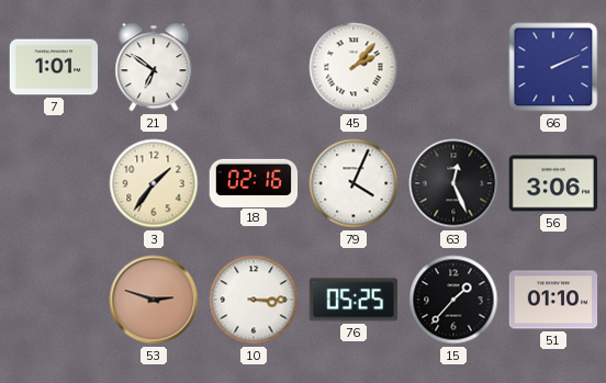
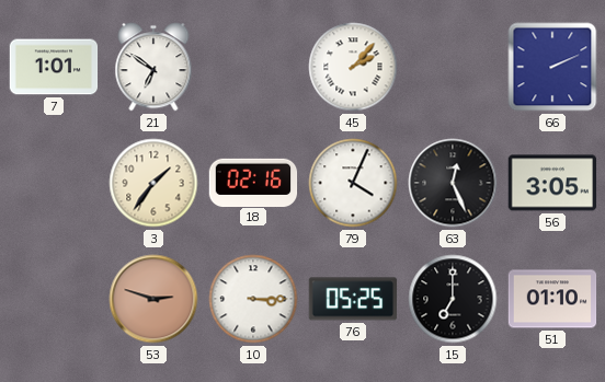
56: 3:06 -> 3:05
15: 1:37 -> 7:00
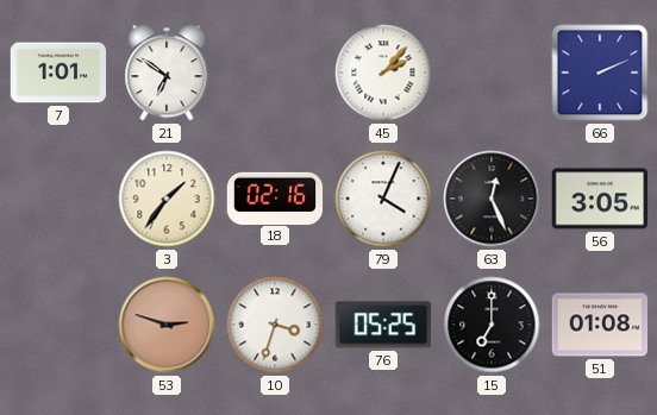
10: 3:15 -> 3:33
51: 01:10 -> 01:08
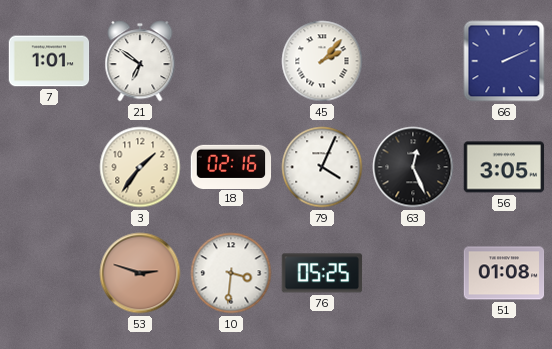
10: 3:33 -> 3:31
15: 7:00 -> none
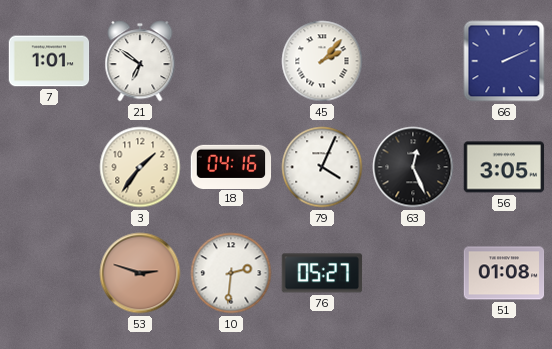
18: 02:16 -> 04:16
10: 3:31 -> 2:31
76: 05:25 -> 05:27
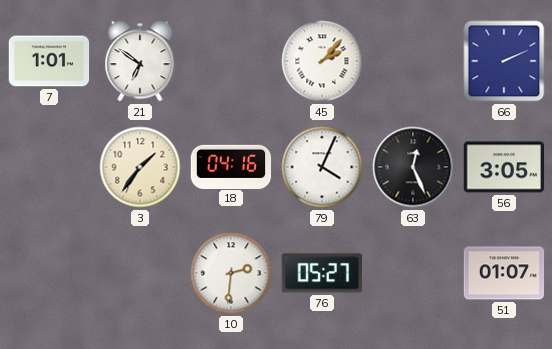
53: 2:48 -> none
51: 01:08 -> 01:07
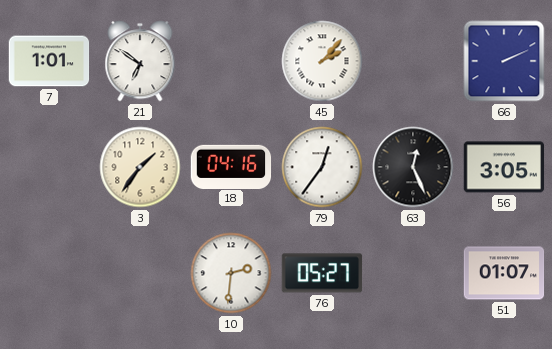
79: 4:04 -> 12:36
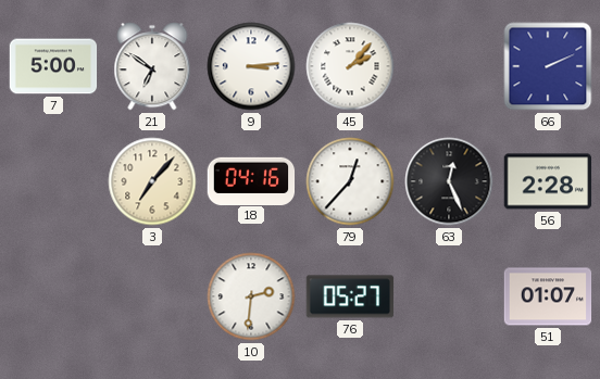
7: 1:01 -> 5:00
9: none -> 3:14
3: 1:36 -> 7:07
79: 12:36 -> 12:37
56: 3:05 -> 2:28
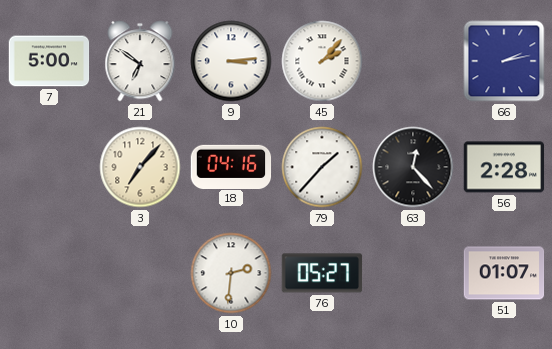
66: 2:11 -> 2:13
79: 12:37 -> 1:37
63: 12:26 -> 12:23
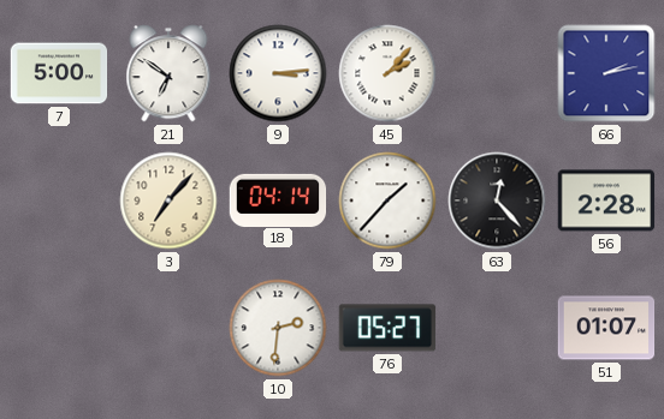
18: 04:16 -> 04:14
